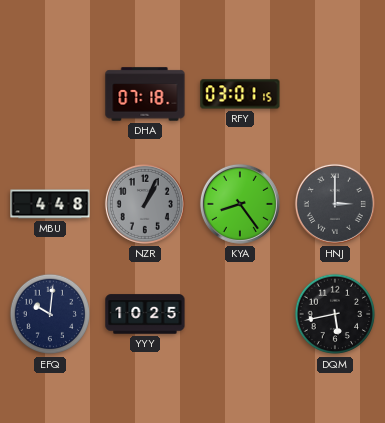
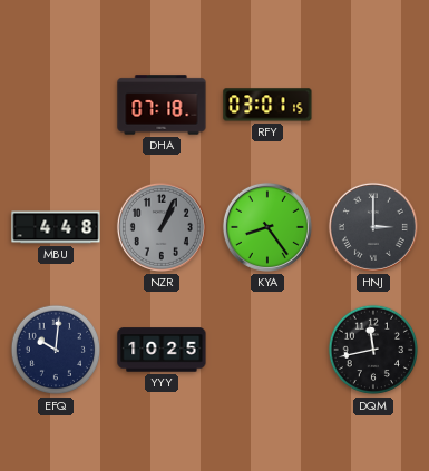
DQM: 5:43 -> 11:43
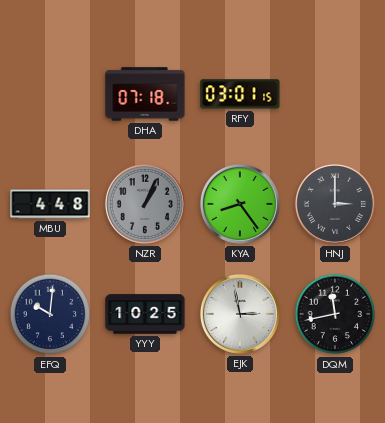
EJK: none -> 2:58
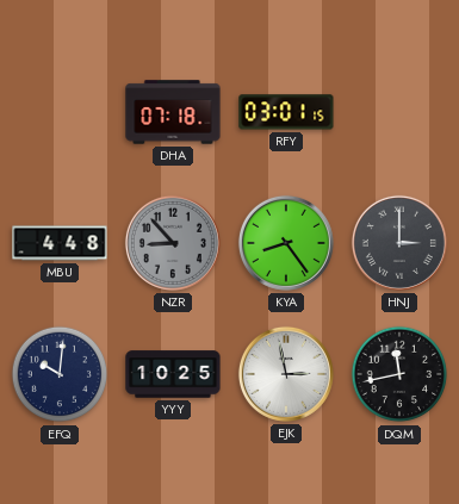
NZR: 1:04 -> 8:53
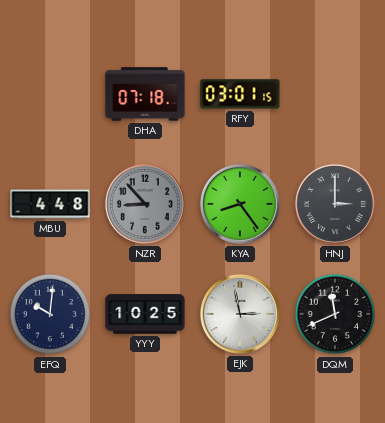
DQM: 11:43 -> 11:41
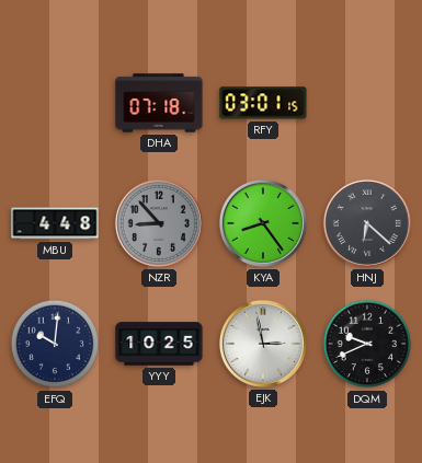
HNJ: 3:00 -> 6:22
DQM: 11:41 -> 9:41
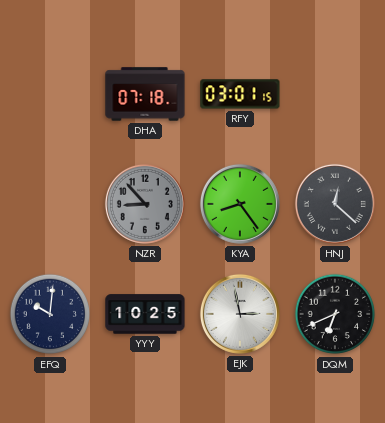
MBU: 4:48 -> none
HNJ: 6:22 -> 12:22
DQM: 9:41 -> 6:41
